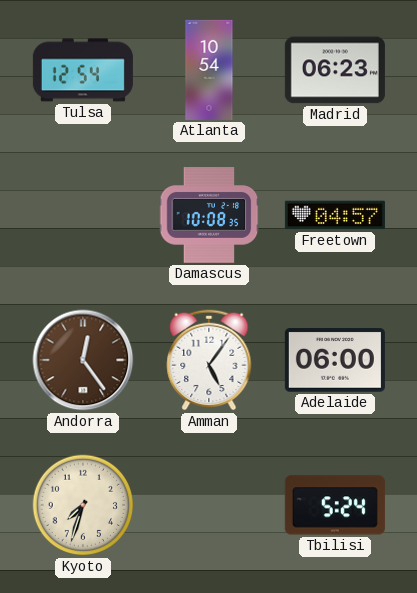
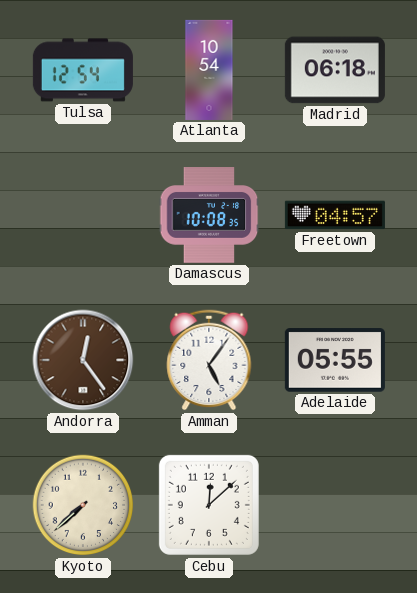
Madrid: 06:23 -> 06:18
Adelaide: 06:00 -> 05:55
Kyoto: 7:33 -> 7:38
Cebu: none -> 12:08
Tbilisi: 5:24 -> none
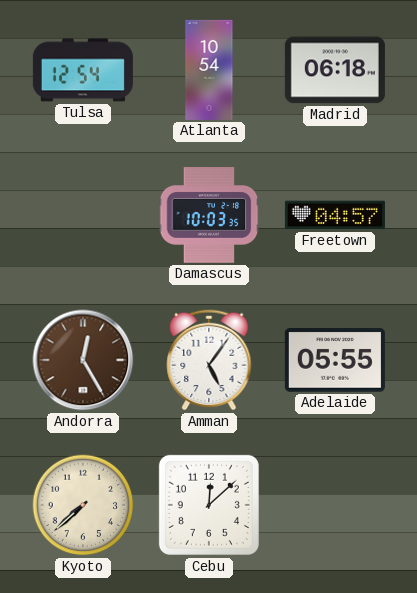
Damascus: 10:08 -> 10:03
Andorra: 12:24 -> 12:25
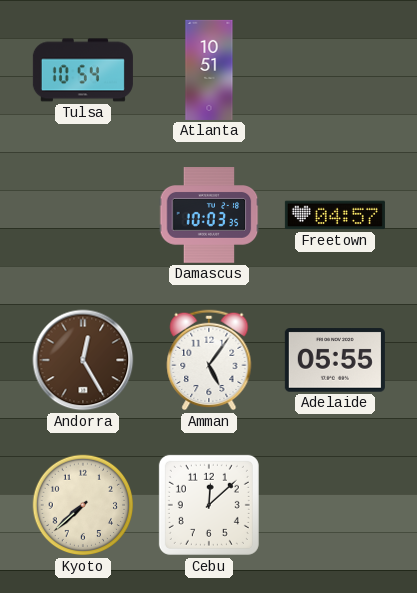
Tulsa: 12:54 -> 10:54
Atlanta: 10:54 -> 10:51
Madrid: 06:18 -> none
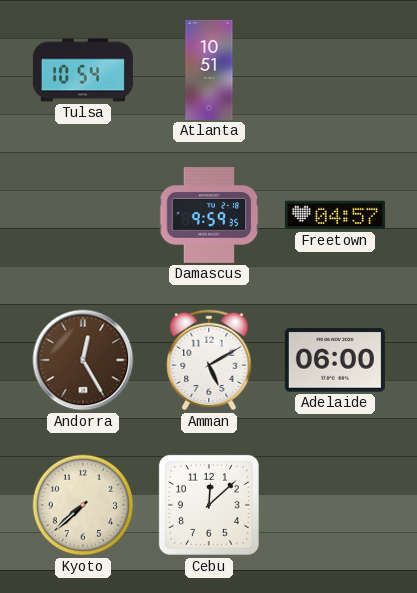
Damascus: 10:03 -> 9:59
Amman: 5:06 -> 5:10
Adelaide: 05:55 -> 06:00
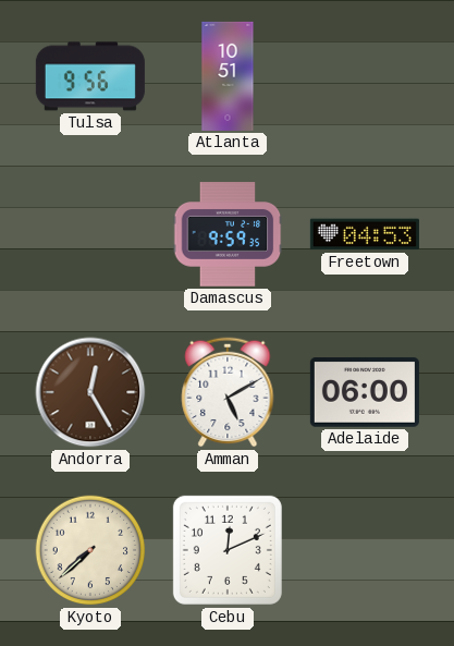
Tulsa: 10:54 -> 9:56
Freetown: 04:57 -> 04:53
Cebu: 12:08 -> 12:11
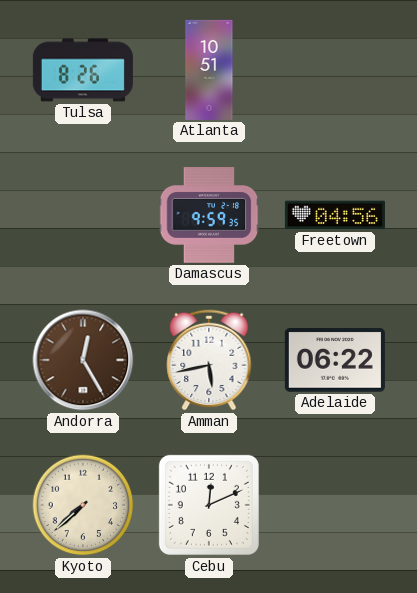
Tulsa: 9:56 -> 8:26
Freetown: 04:53 -> 04:56
Amman: 5:10 -> 5:43
Adelaide: 06:00 -> 06:22
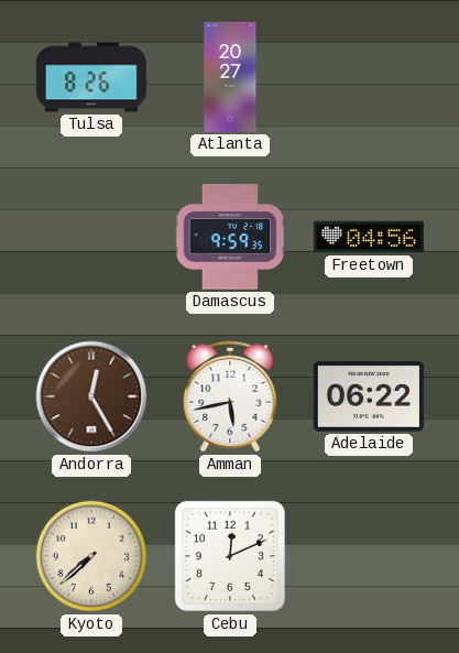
Atlanta: 10:51 -> 20:27
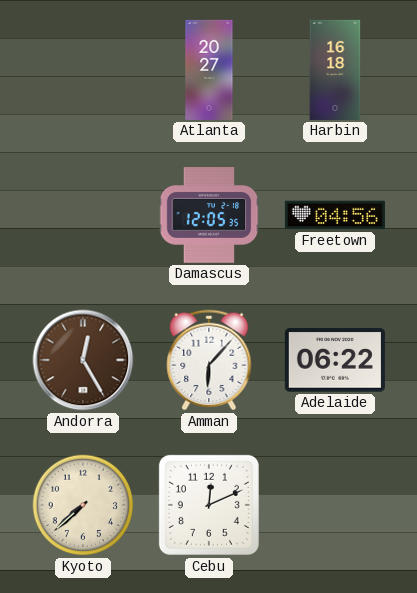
Tulsa: 8:26 -> none
Harbin: none -> 16:18
Damascus: 9:59 -> 12:05
Amman: 5:43 -> 6:07
